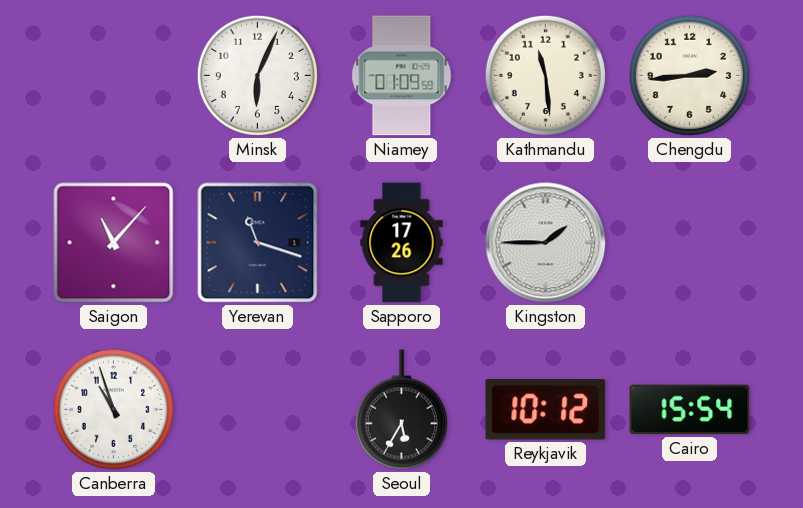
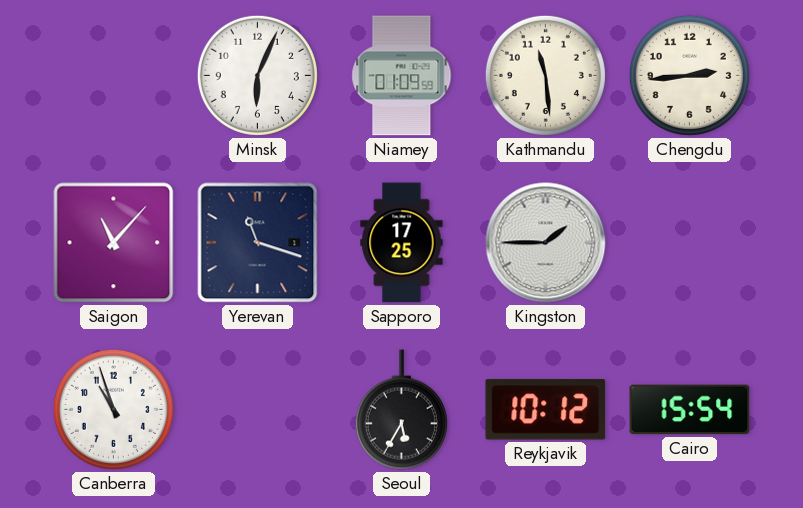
Sapporo: 17:26 -> 17:25
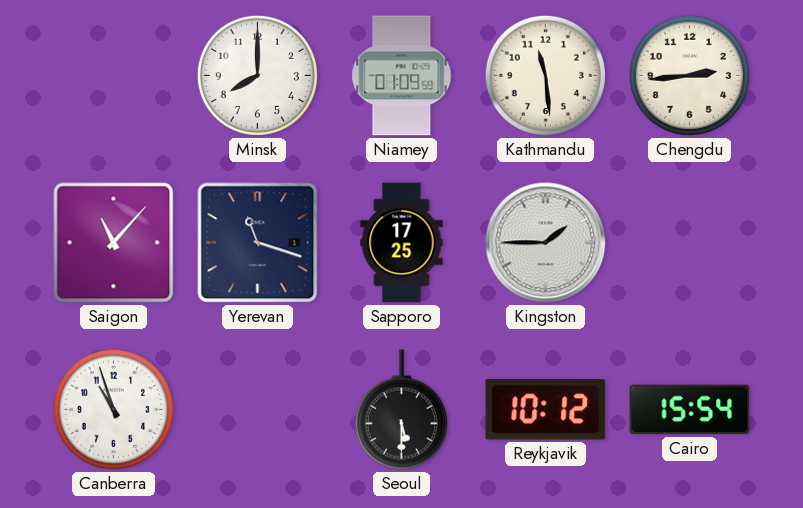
Minsk: 6:04 -> 8:00
Seoul: 5:35 -> 5:30
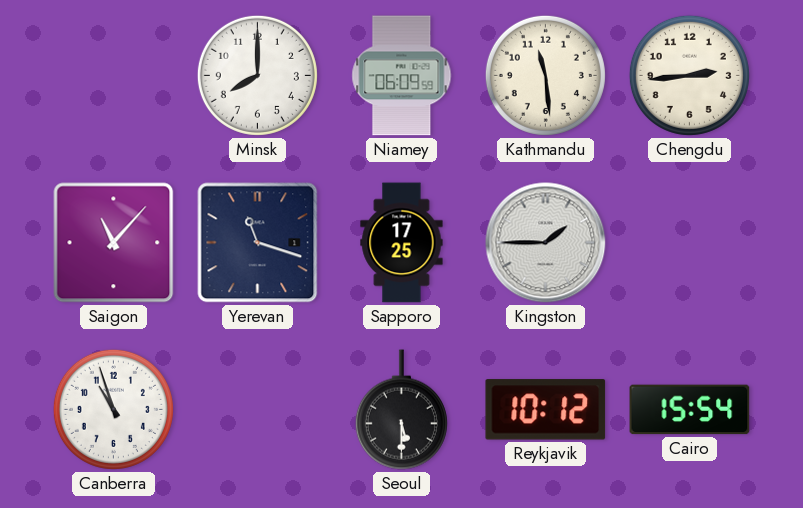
Niamey: 01:09 -> 06:09
